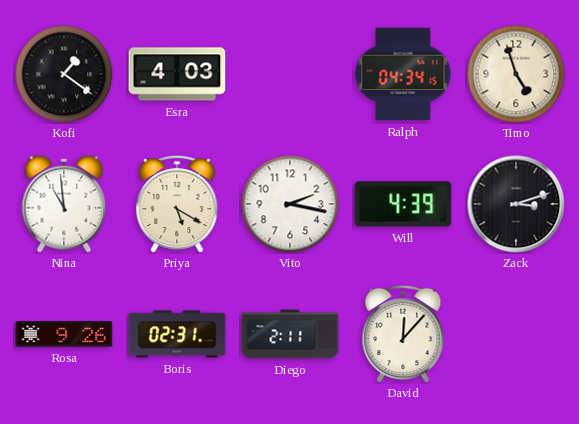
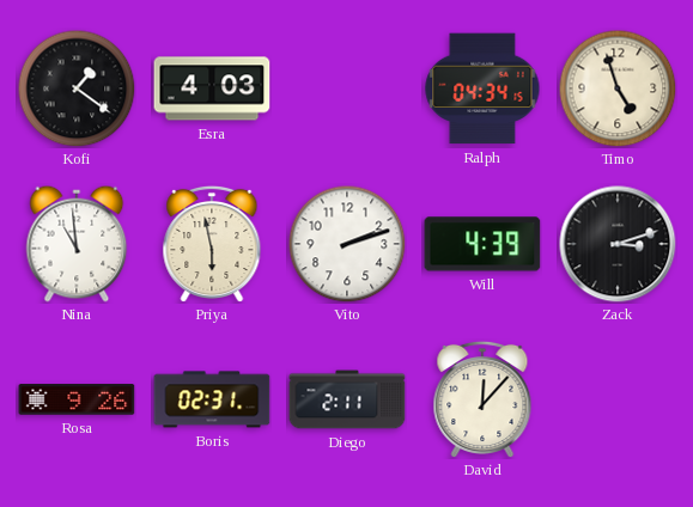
Priya: 5:20 -> 5:58
Vito: 2:17 -> 2:12
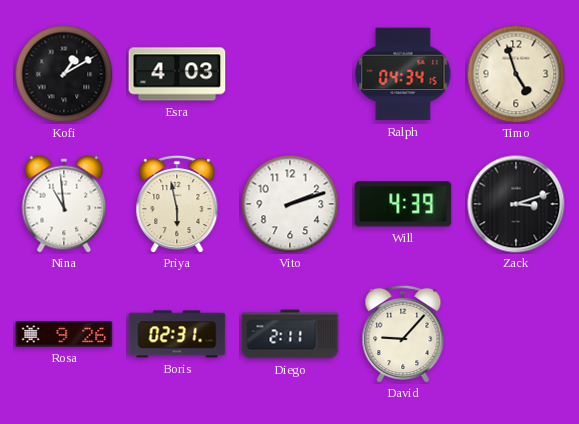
Kofi: 1:21 -> 1:10
David: 12:07 -> 9:07
